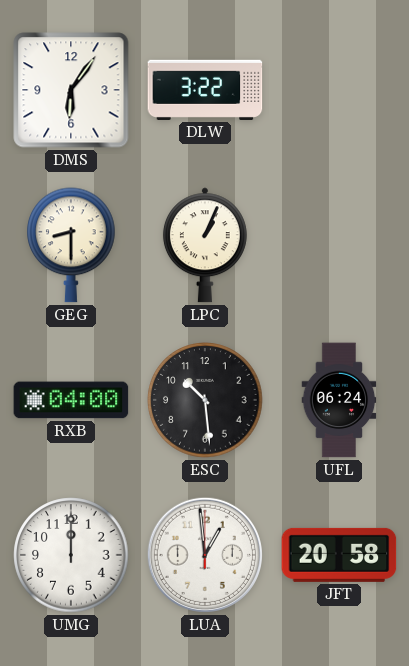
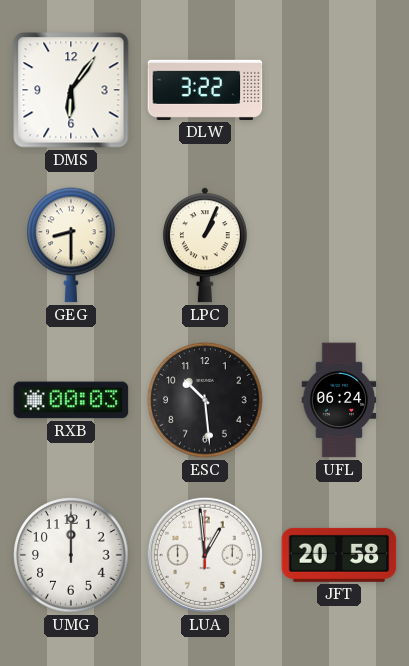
RXB: 04:00 -> 00:03
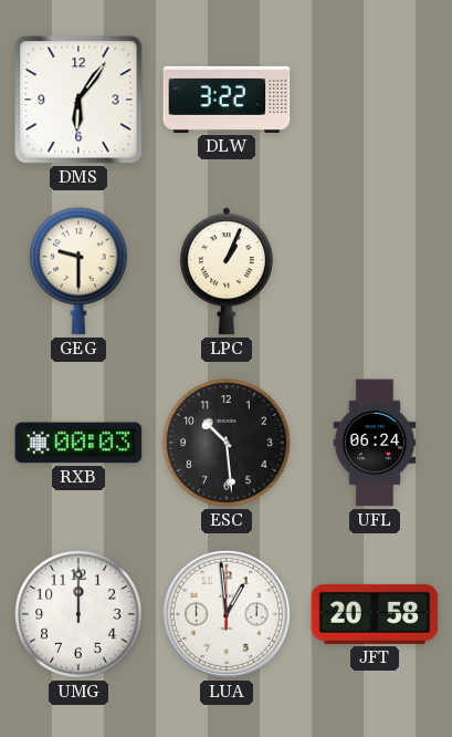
GEG: 8:30 -> 9:30
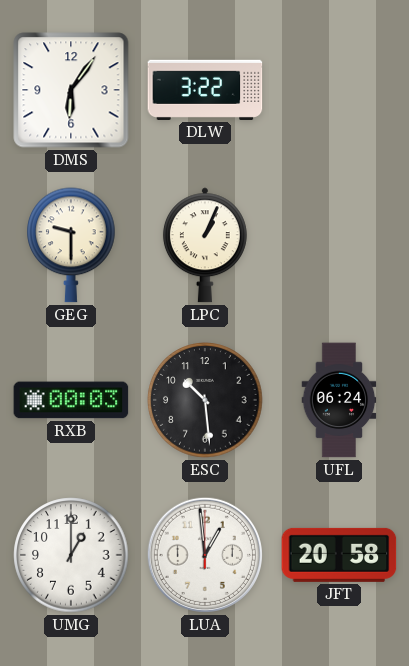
UMG: 12:00 -> 1:00
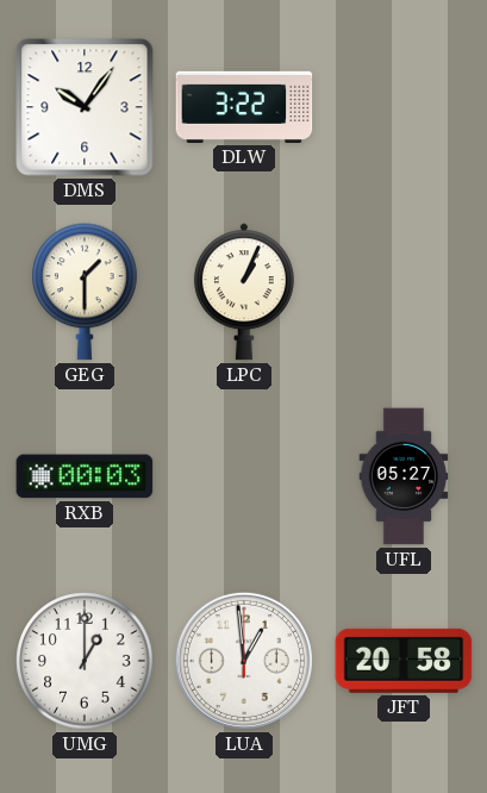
DMS: 6:06 -> 10:06
GEG: 9:30 -> 1:30
ESC: 10:29 -> none
UFL: 06:24 -> 05:27
